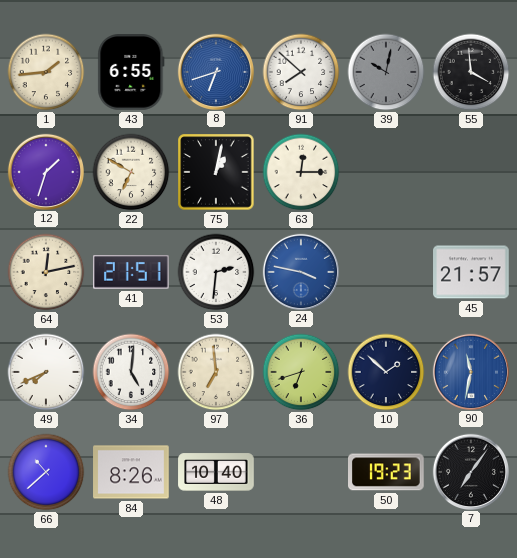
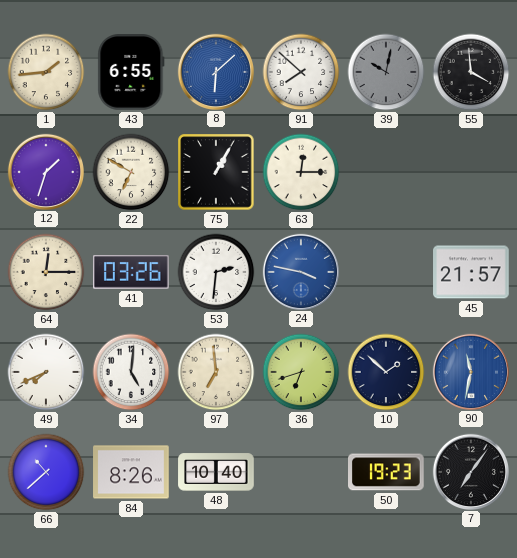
8: 6:42 -> 6:08
75: 1:02 -> 1:05
64: 12:13 -> 12:15
41: 21:51 -> 03:26
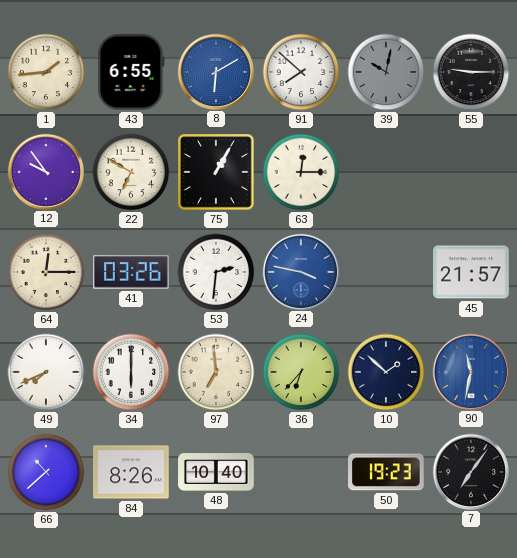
8: 6:08 -> 6:10
55: 3:59 -> 9:15
12: 1:33 -> 9:54
34: 5:01 -> 6:00
36: 6:42 -> 6:37
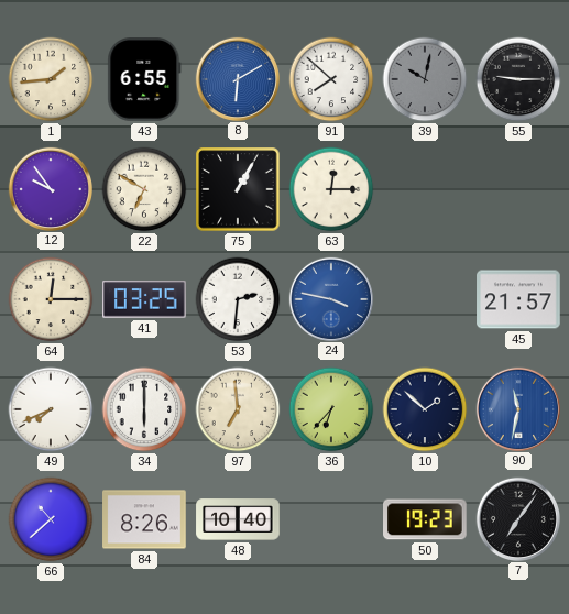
41: 03:26 -> 03:25
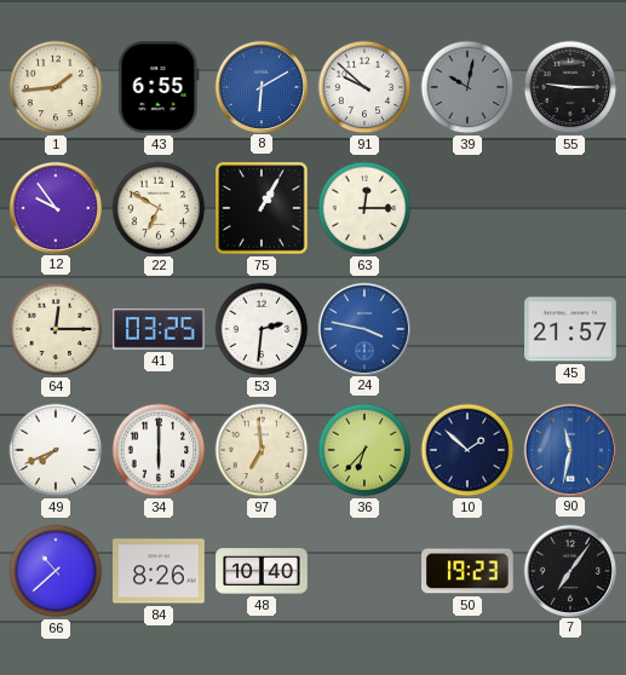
91: 7:52 -> 9:52
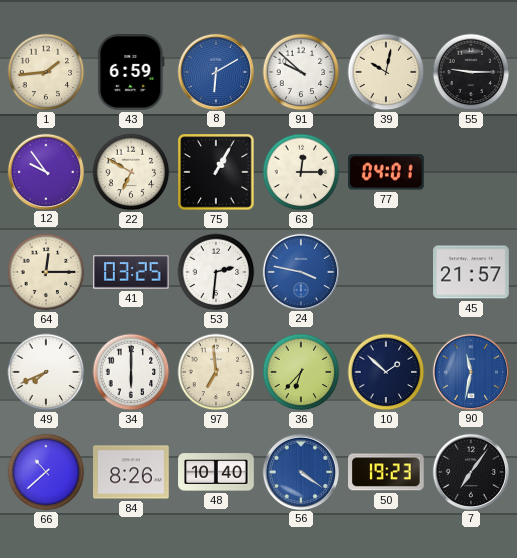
43: 6:55 -> 6:59
39 dial: grey -> cream
77: none -> 04:01
56: none -> 4:21
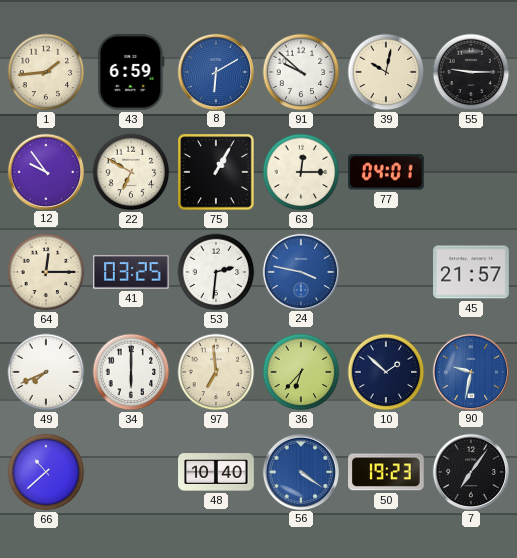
90: 11:32 -> 9:32
84: 8:26 -> none
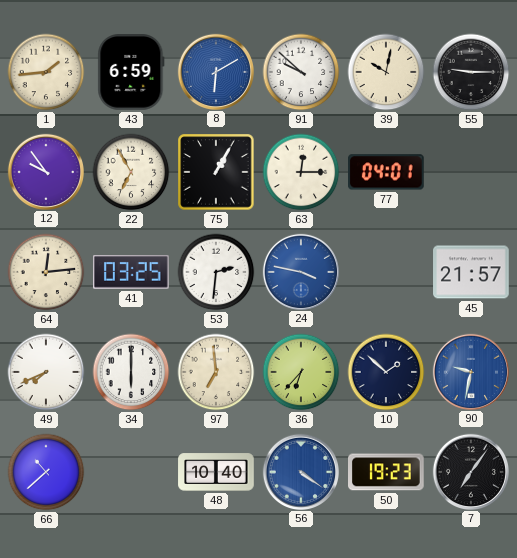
22: 6:50 -> 6:55
64: 12:15 -> 12:14
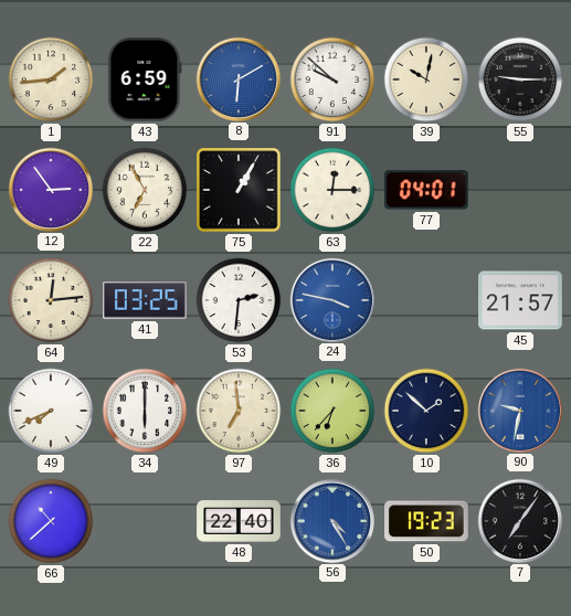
12: 9:54 -> 2:54
48: 10:40 -> 22:40
56: 4:21 -> 4:25
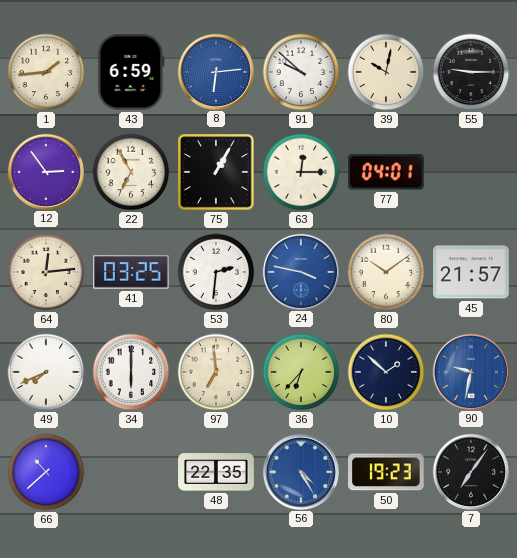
8: 6:10 -> 6:14
80: none -> 10:09
48: 22:40 -> 22:35
